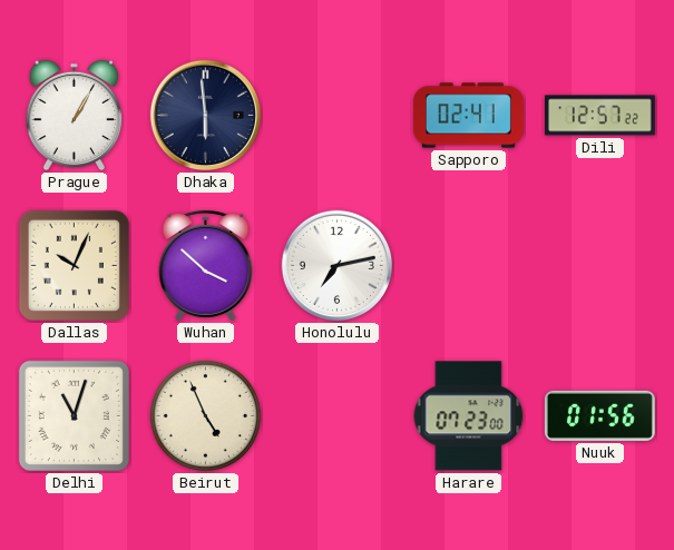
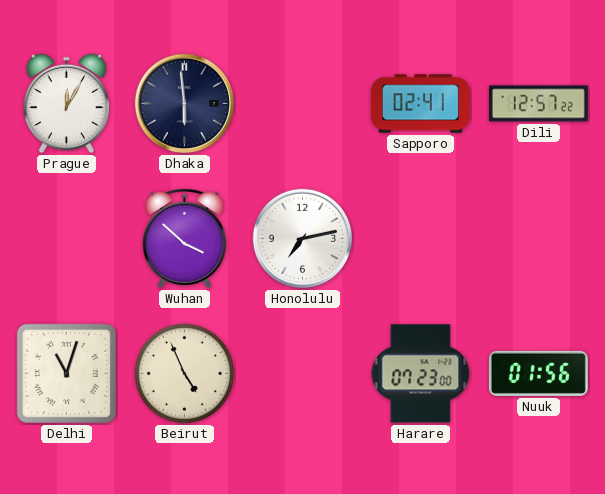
Prague: 1:05 -> 12:05
Dallas: 10:04 -> none
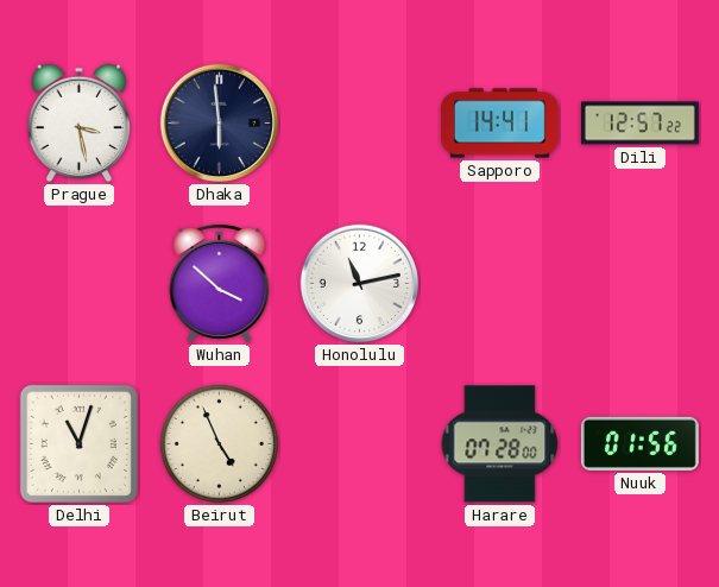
Prague: 12:05 -> 3:28
Sapporo: 02:41 -> 14:41
Honolulu: 7:13 -> 11:13
Harare: 07:23 -> 07:28
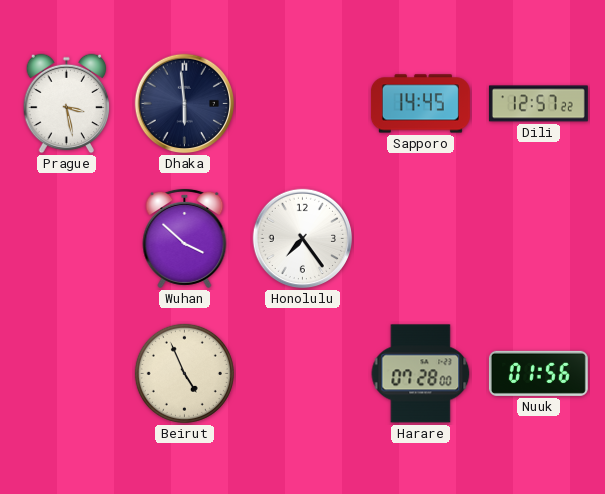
Sapporo: 14:41 -> 14:45
Honolulu: 11:13 -> 7:24
Delhi: 11:03 -> none
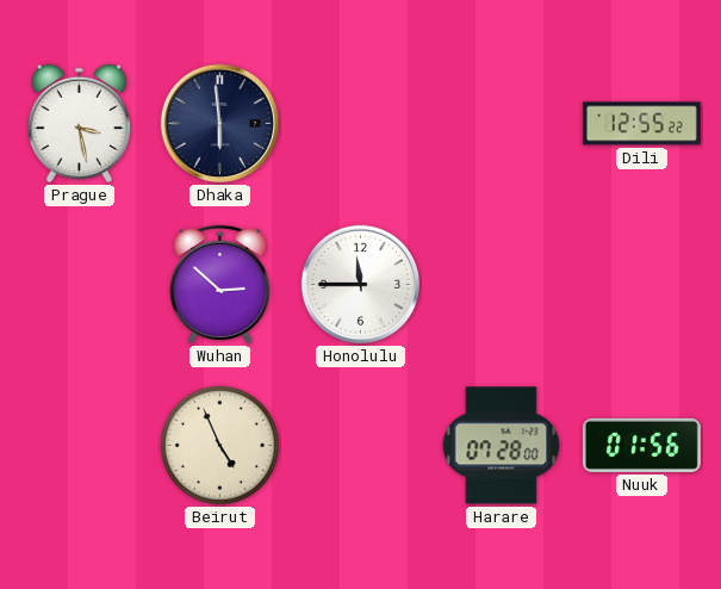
Sapporo: 14:45 -> none
Dili: 12:57 -> 12:55
Wuhan: 3:52 -> 2:52
Honolulu: 7:24 -> 11:45
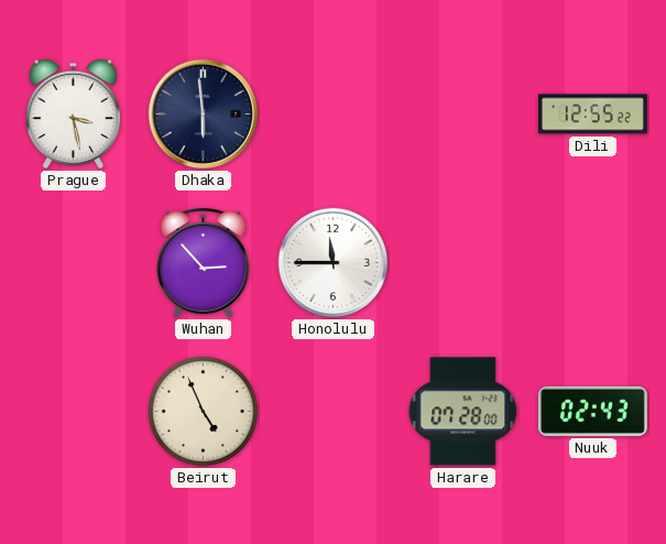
Wuhan: 2:52 -> 2:53
Nuuk: 01:56 -> 02:43
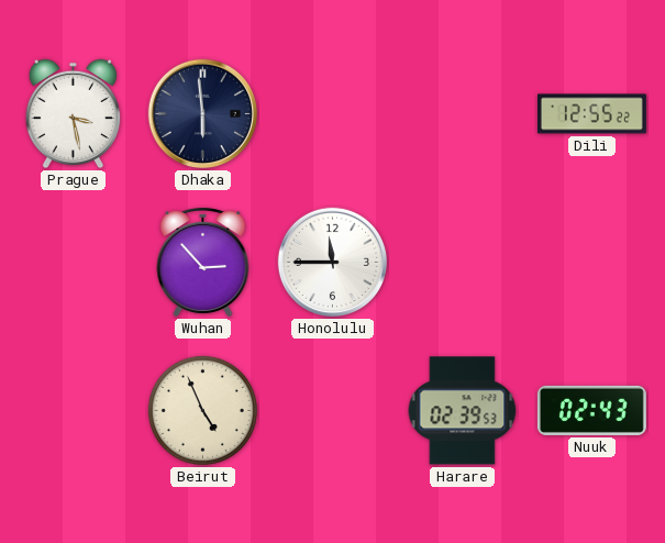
Harare: 07:28 -> 02:39
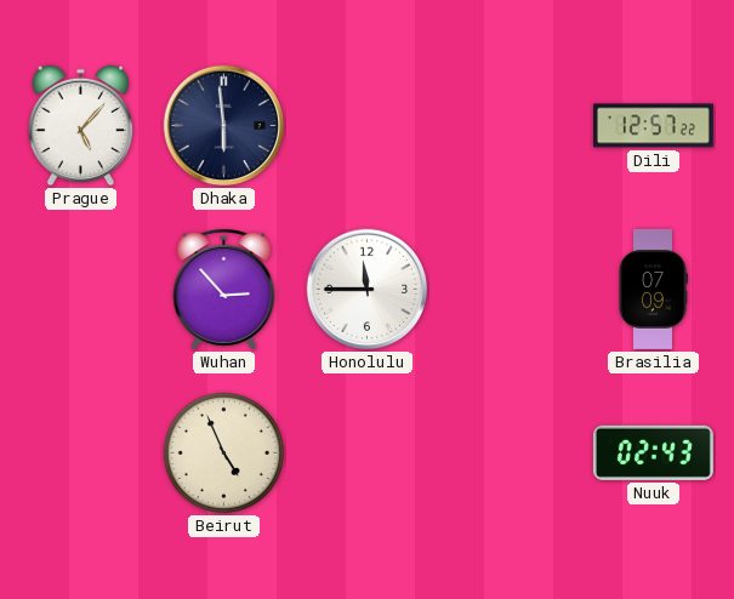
Prague: 3:28 -> 5:07
Dili: 12:55 -> 12:57
Brasilia: none -> 07:09
Harare: 02:39 -> none
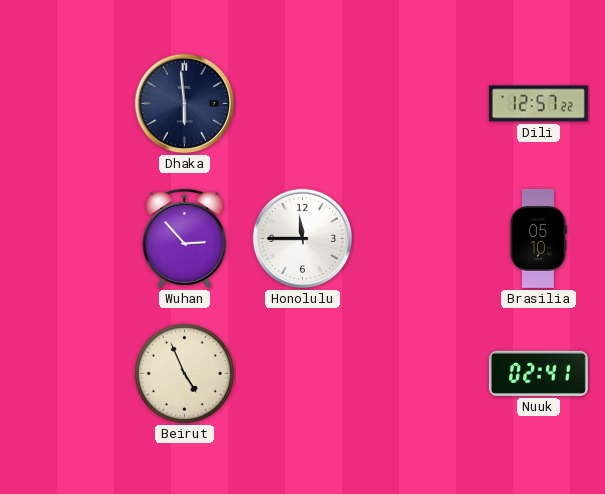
Prague: 5:07 -> none
Brasilia: 07:09 -> 05:10
Nuuk: 02:43 -> 02:41
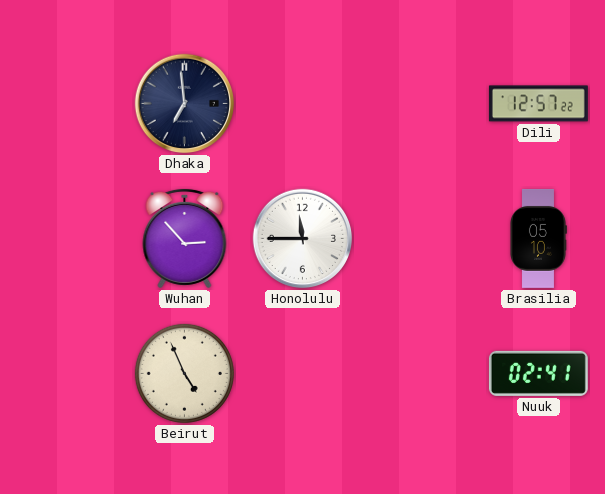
Dhaka: 5:59 -> 6:59
